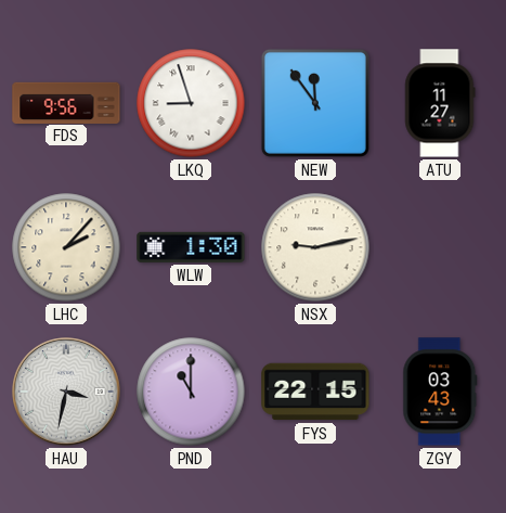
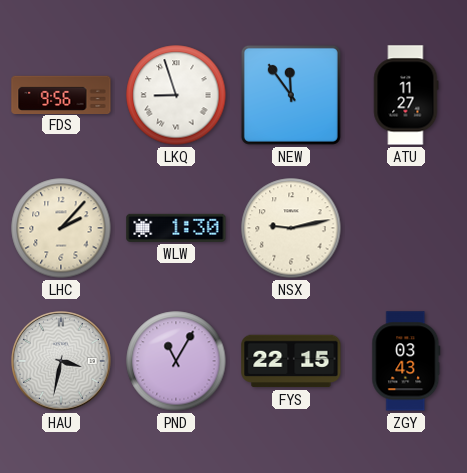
PND: 11:00 -> 11:05
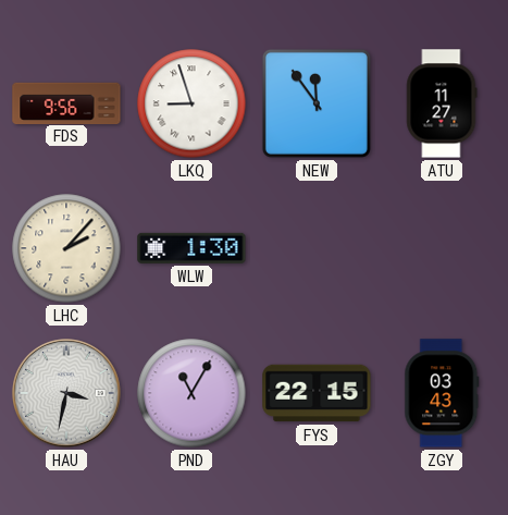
NSX: 9:13 -> none
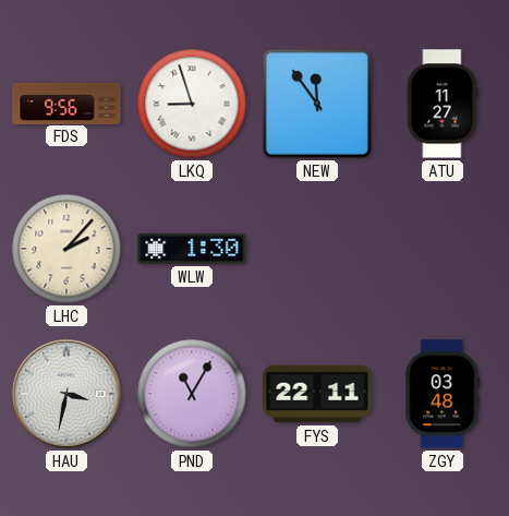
FYS: 22:15 -> 22:11
ZGY: 03:43 -> 03:48
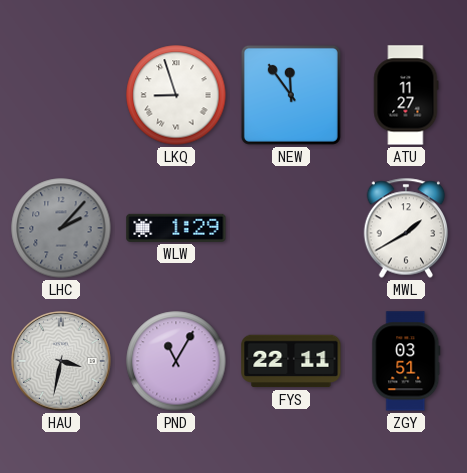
FDS: 9:56 -> none
LHC dial: cream -> grey
WLW: 1:30 -> 1:29
MWL: none -> 1:40
ZGY: 03:48 -> 03:51
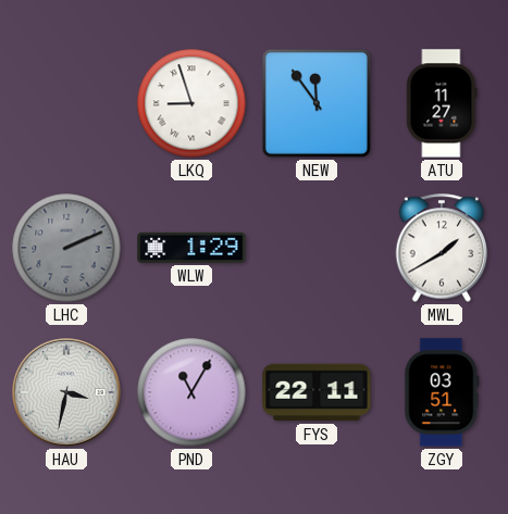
LHC: 2:07 -> 2:11
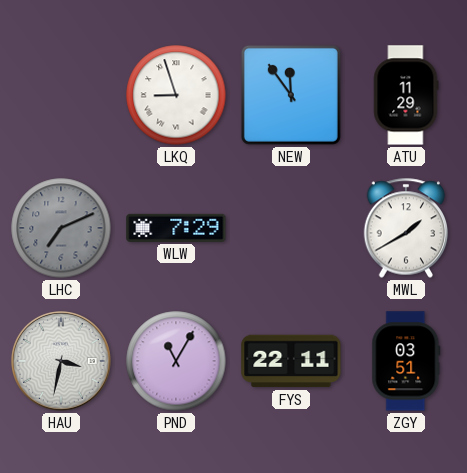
ATU: 11:27 -> 11:29
LHC: 2:11 -> 7:11
WLW: 1:29 -> 7:29
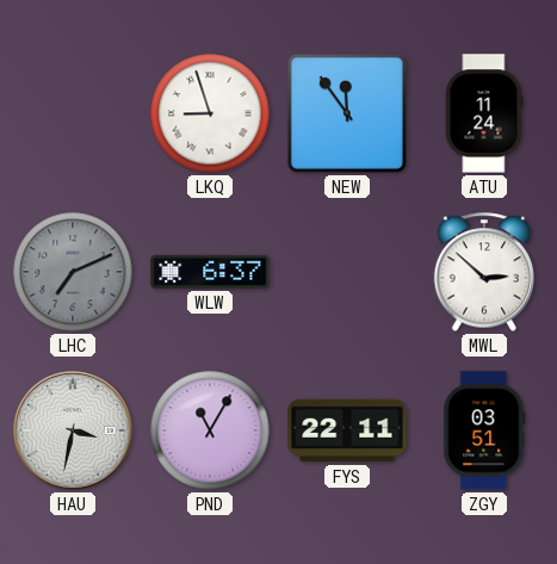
ATU: 11:29 -> 11:24
WLW: 7:29 -> 6:37
MWL: 1:40 -> 2:52
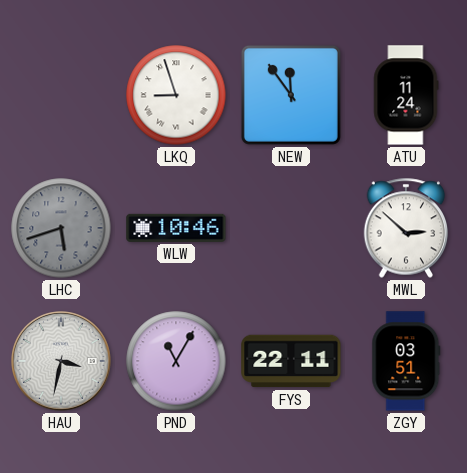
LHC: 7:11 -> 5:42
WLW: 6:37 -> 10:46
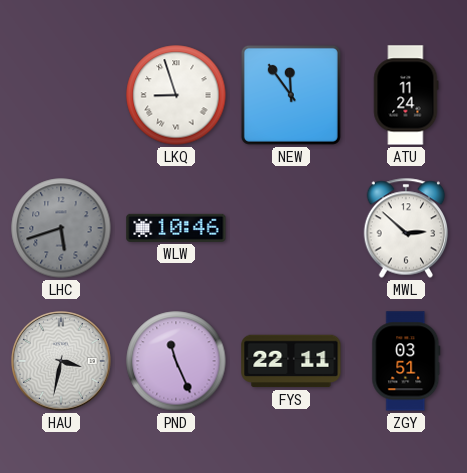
PND: 11:05 -> 11:26
